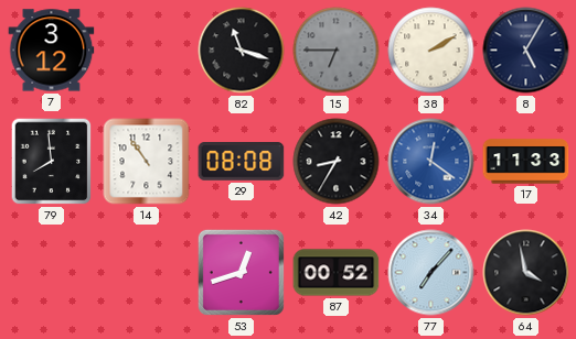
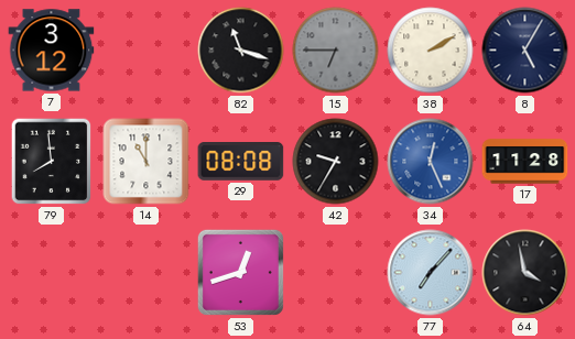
14: 10:54 -> 11:00
42: 8:35 -> 9:35
34: 12:21 -> 12:26
17: 11:33 -> 11:28
87: 00:52 -> none
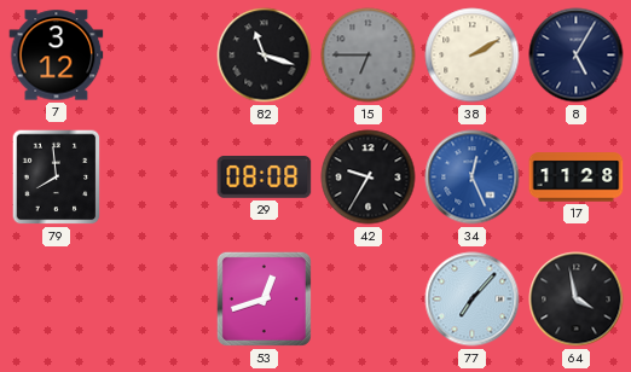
14: 11:00 -> none
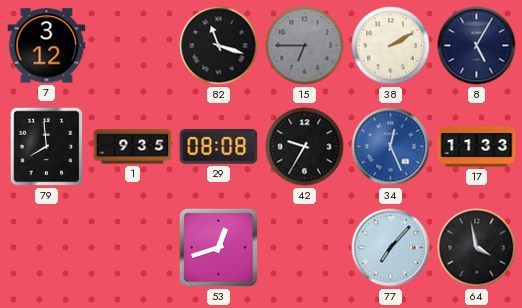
1: none -> 9:35
17: 11:28 -> 11:33
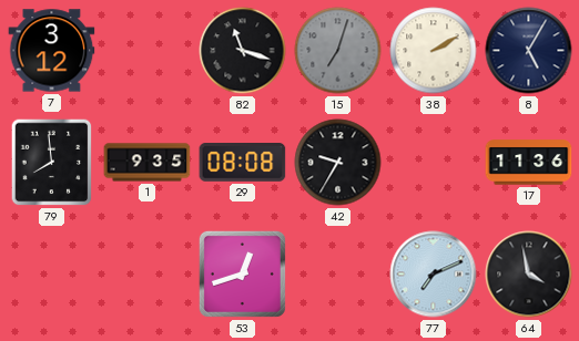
15: 6:45 -> 7:03
34: 12:26 -> none
17: 11:33 -> 11:36
77: 7:07 -> 7:11
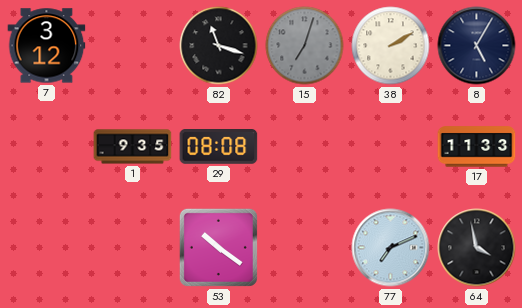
79: 7:59 -> none
42: 9:35 -> none
17: 11:36 -> 11:33
53: 12:42 -> 10:21
